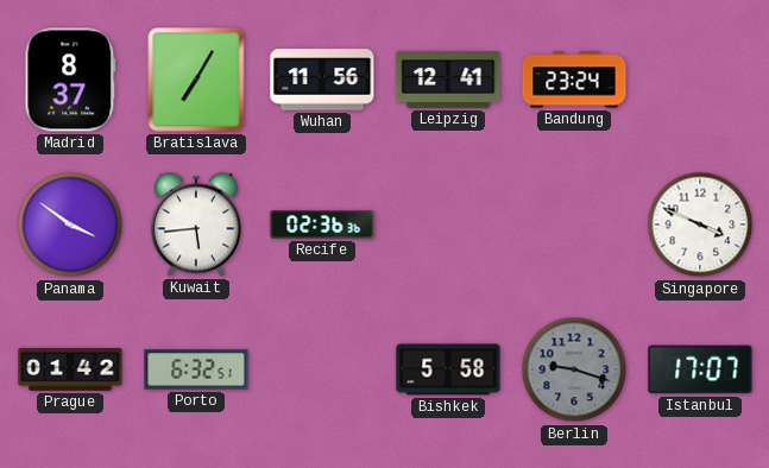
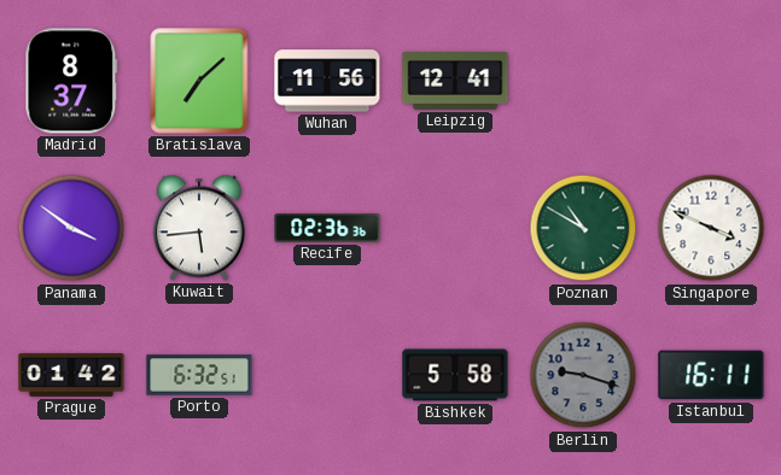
Bratislava: 7:05 -> 7:08
Bandung: 23:24 -> none
Poznan: none -> 10:50
Istanbul: 17:07 -> 16:11
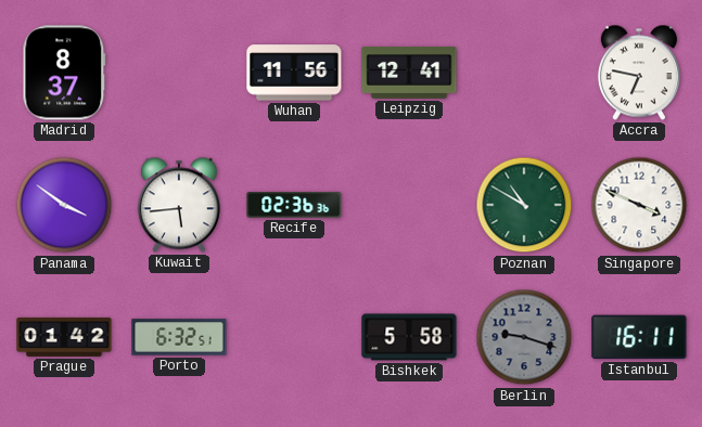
Bratislava: 7:08 -> none
Accra: none -> 6:47
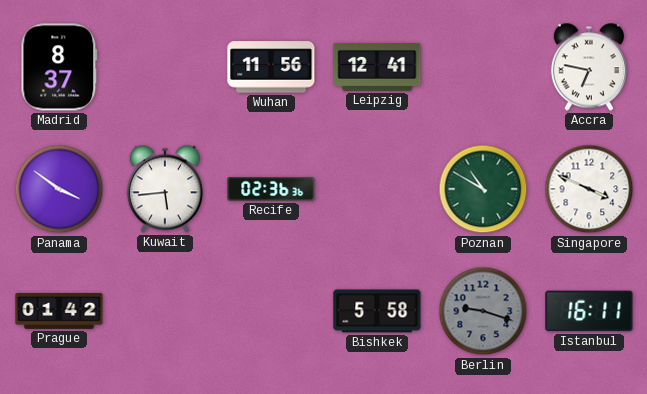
Porto: 6:32 -> none
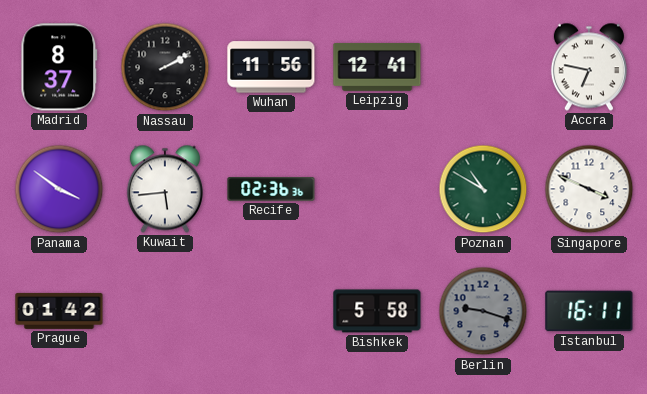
Nassau: none -> 2:10
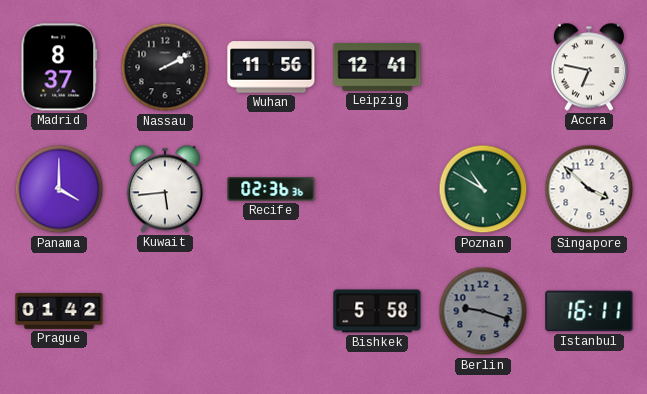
Panama: 3:51 -> 4:00
Singapore: 3:49 -> 3:52
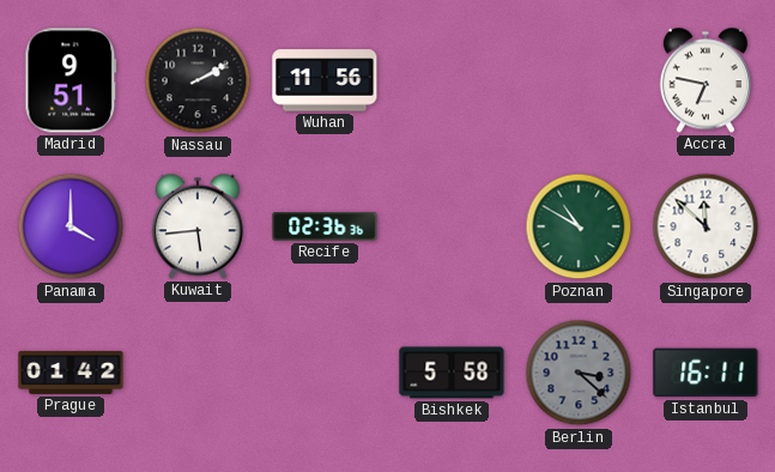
Madrid: 8:37 -> 9:51
Leipzig: 12:41 -> none
Singapore: 3:52 -> 11:52
Berlin: 9:18 -> 3:22
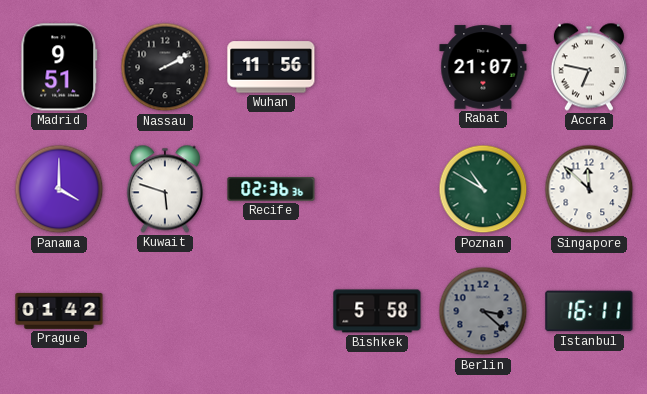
Rabat: none -> 21:07
Kuwait: 5:44 -> 5:48
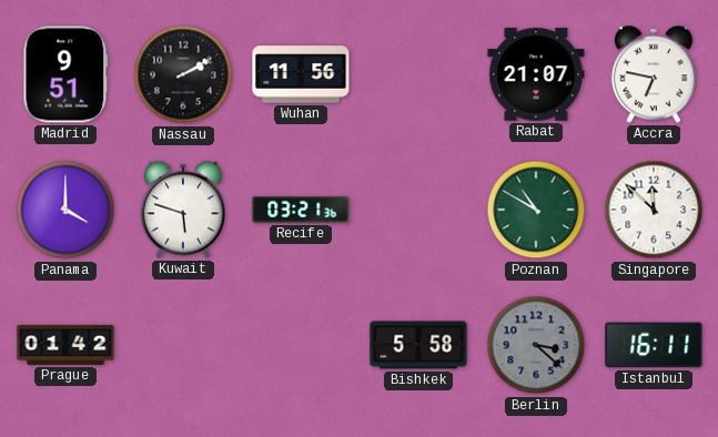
Recife: 02:36 -> 03:21
